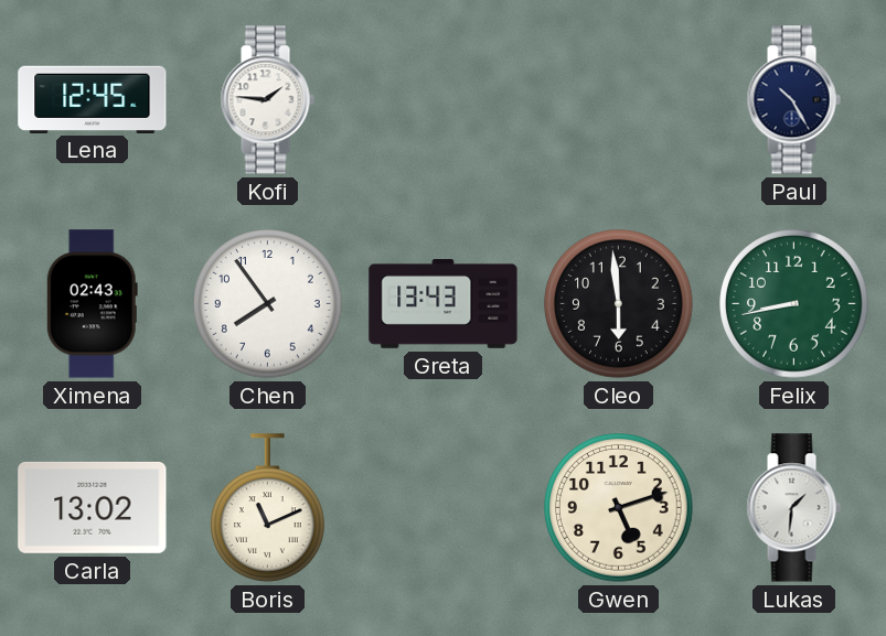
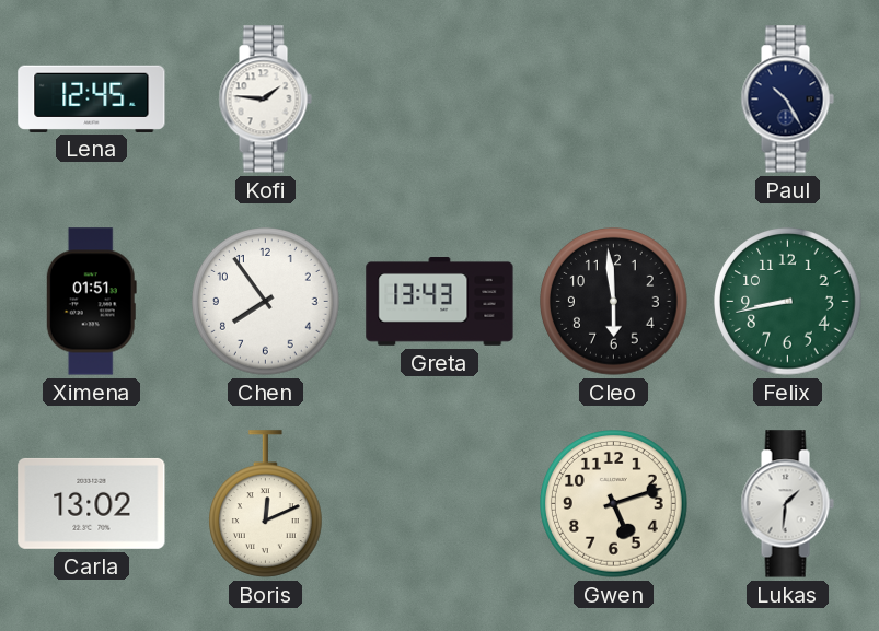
Ximena: 02:43 -> 01:51
Boris: 11:11 -> 12:11
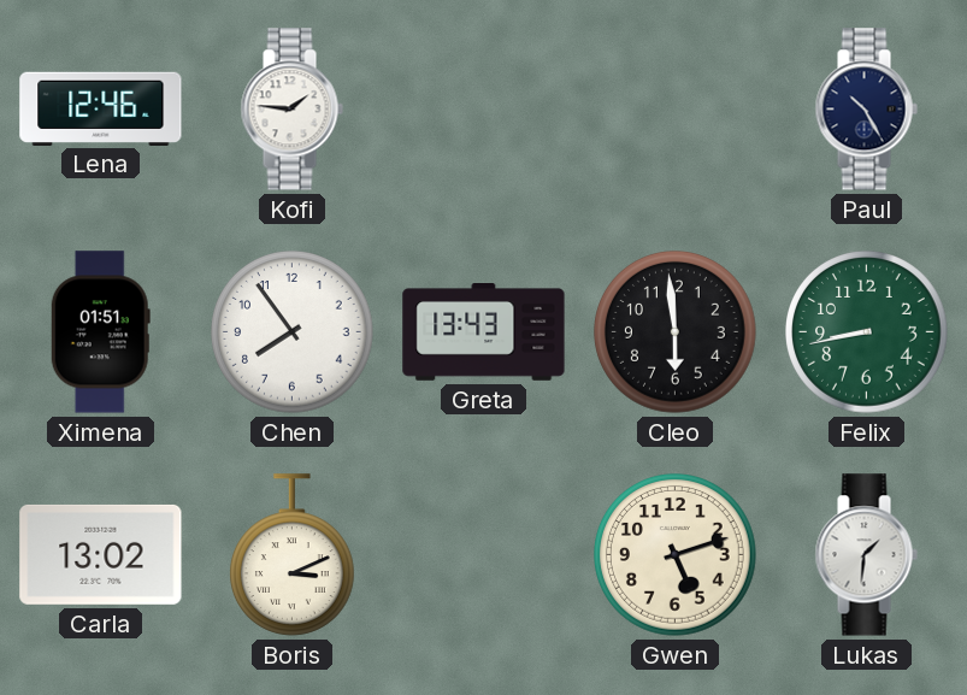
Lena: 12:45 -> 12:46
Boris: 12:11 -> 3:11
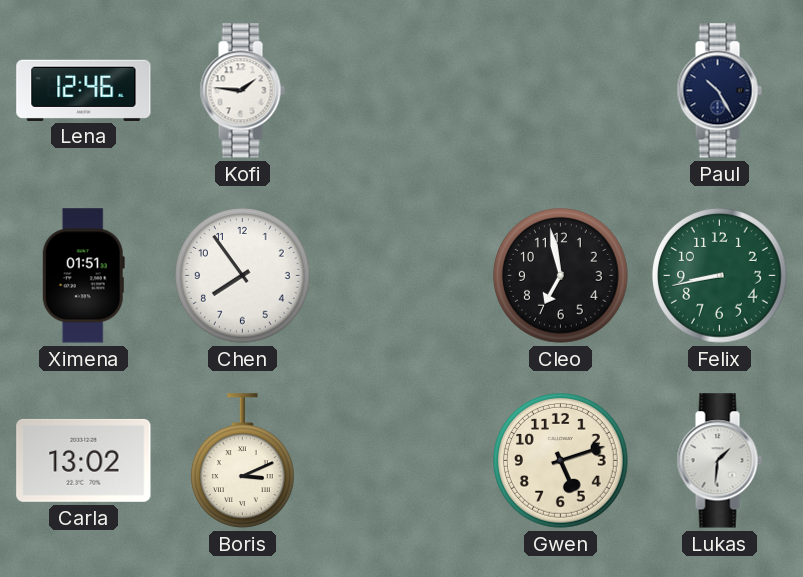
Greta: 13:43 -> none
Cleo: 5:59 -> 6:58
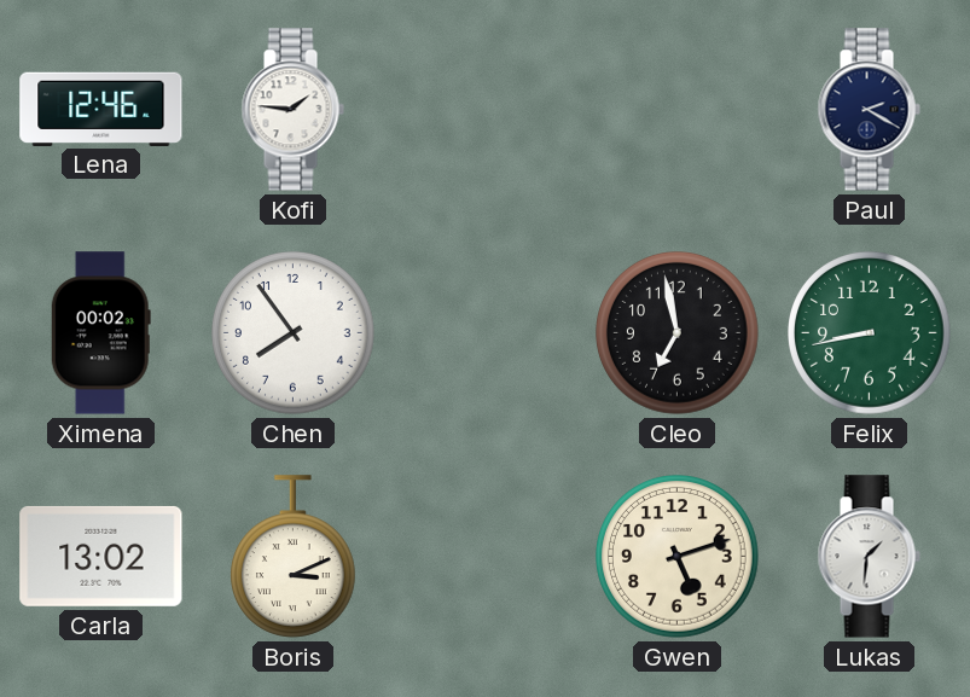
Paul: 10:25 -> 2:20
Ximena: 01:51 -> 00:02
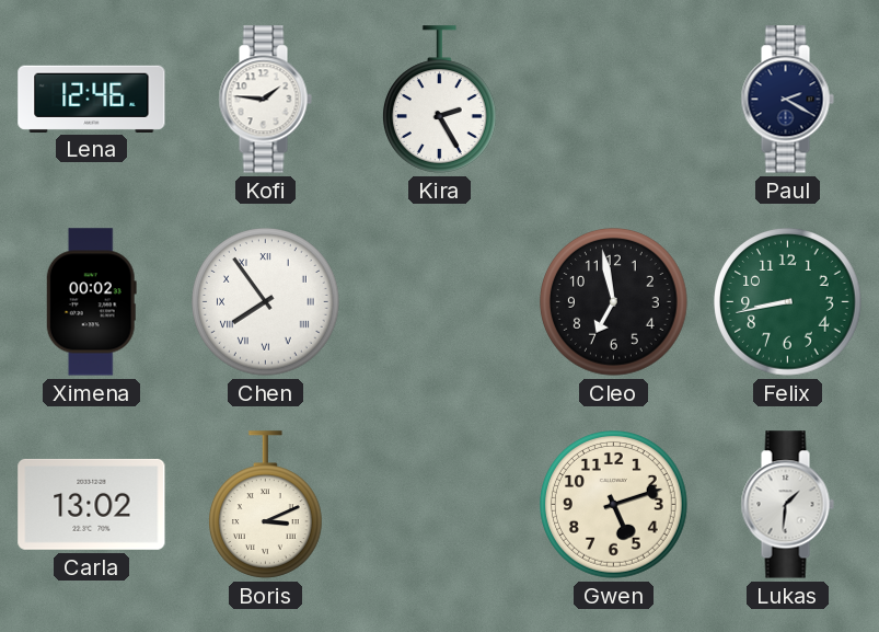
Kira: none -> 2:25
Chen numerals: Arabic -> Roman
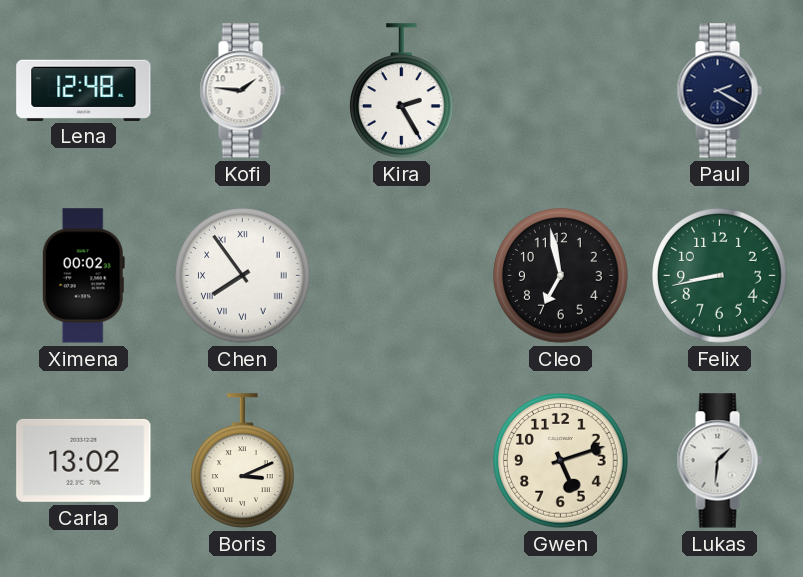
Lena: 12:46 -> 12:48
